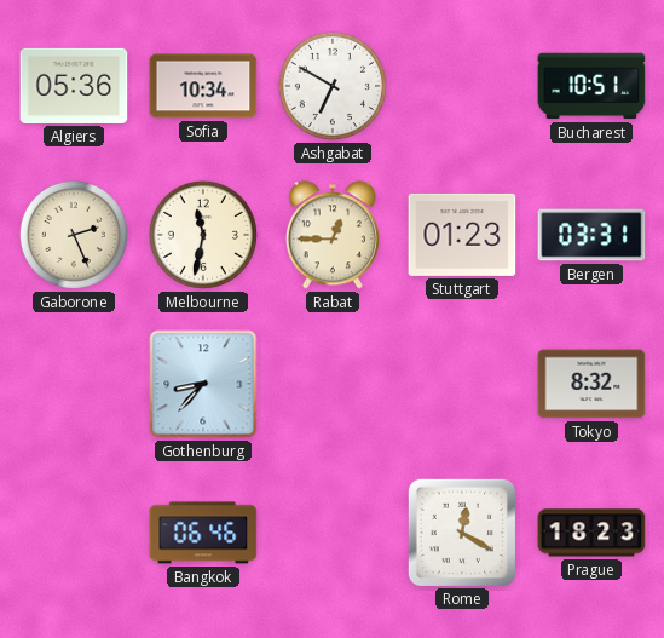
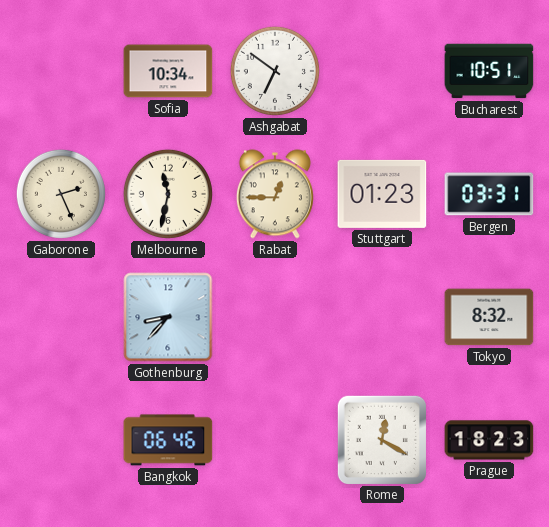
Algiers: 05:36 -> none
Ashgabat: 6:50 -> 6:51
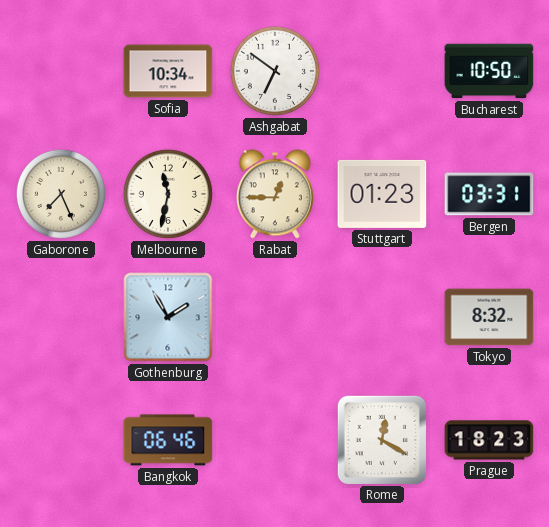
Bucharest: 10:51 -> 10:50
Gaborone: 2:26 -> 7:26
Gothenburg: 8:37 -> 1:55
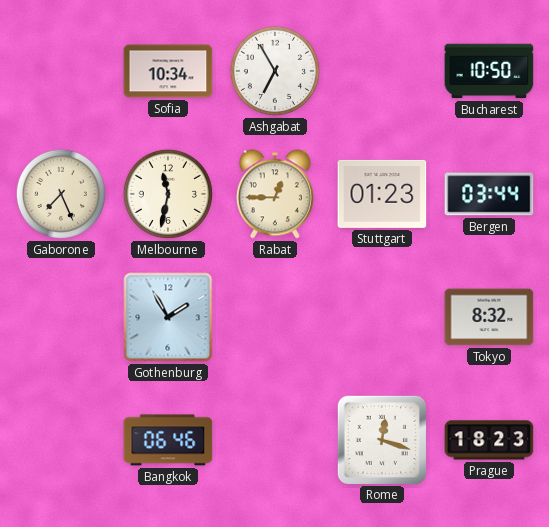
Ashgabat: 6:51 -> 6:55
Bergen: 03:31 -> 03:44
Rome: 12:20 -> 12:18
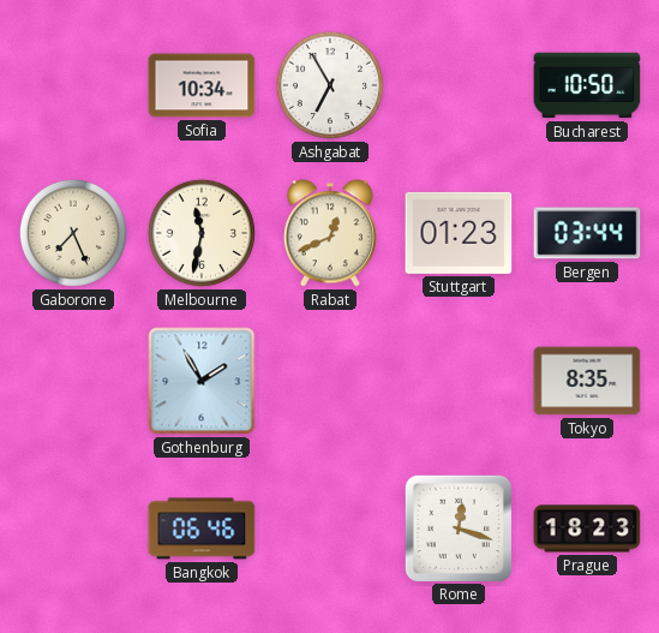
Rabat: 12:45 -> 12:41
Tokyo: 8:32 -> 8:35
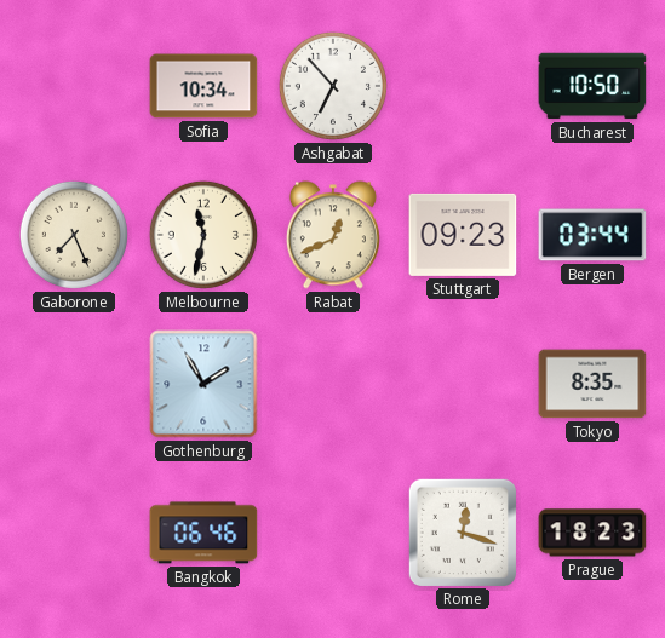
Ashgabat: 6:55 -> 6:53
Stuttgart: 01:23 -> 09:23
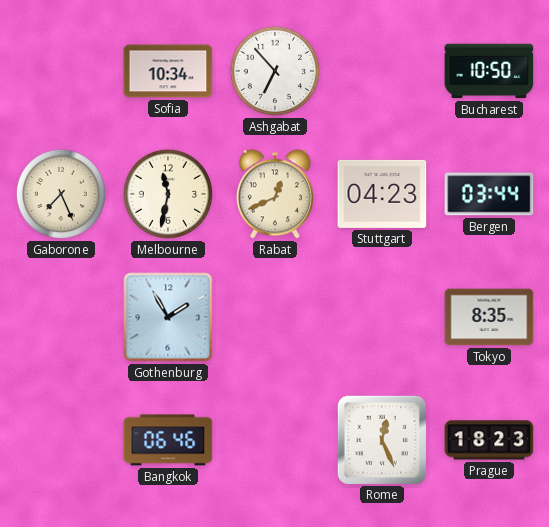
Stuttgart: 09:23 -> 04:23
Rome: 12:18 -> 12:26
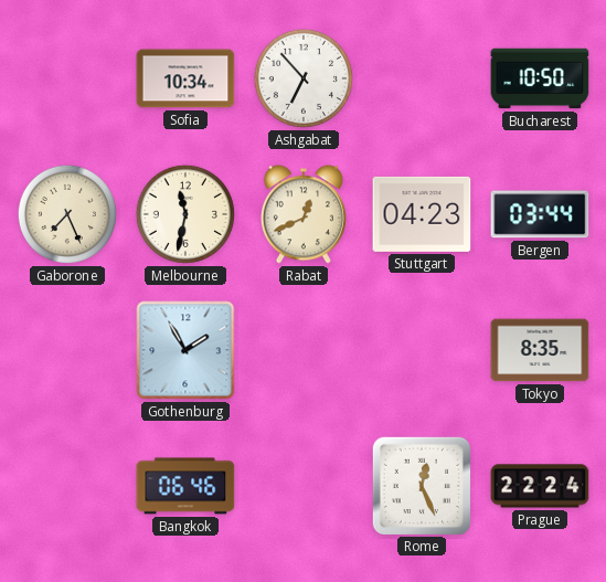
Prague: 18:23 -> 22:24
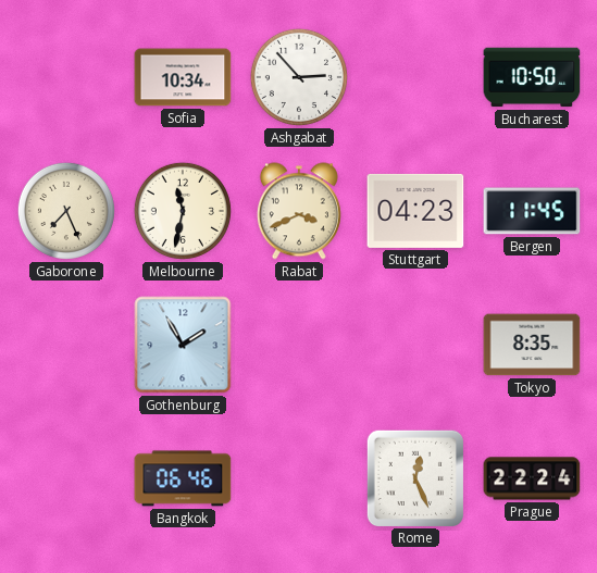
Ashgabat: 6:53 -> 2:53
Rabat: 12:41 -> 3:41
Bergen: 03:44 -> 11:45
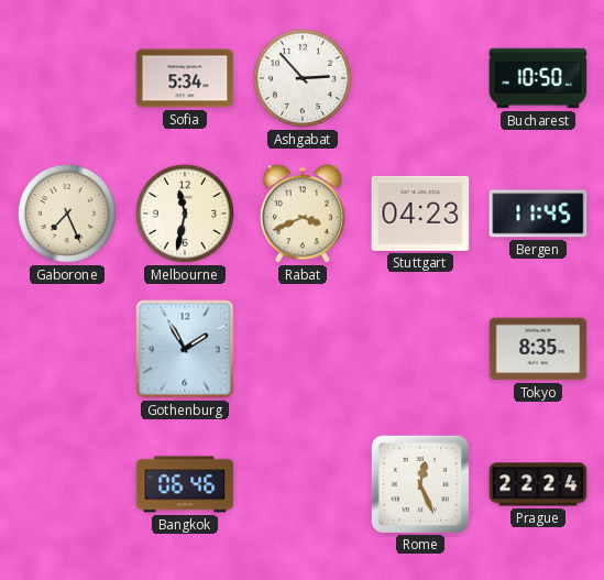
Sofia: 10:34 -> 5:34
